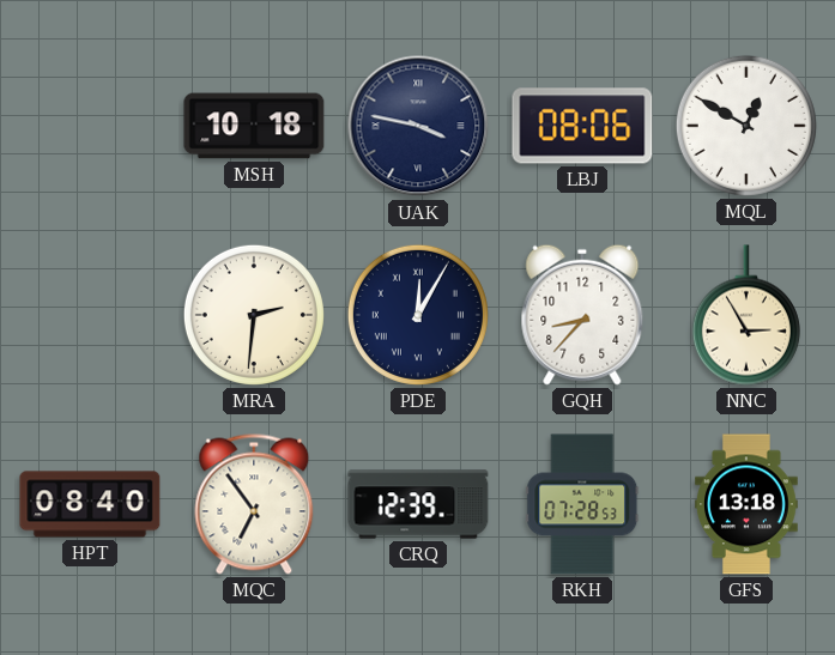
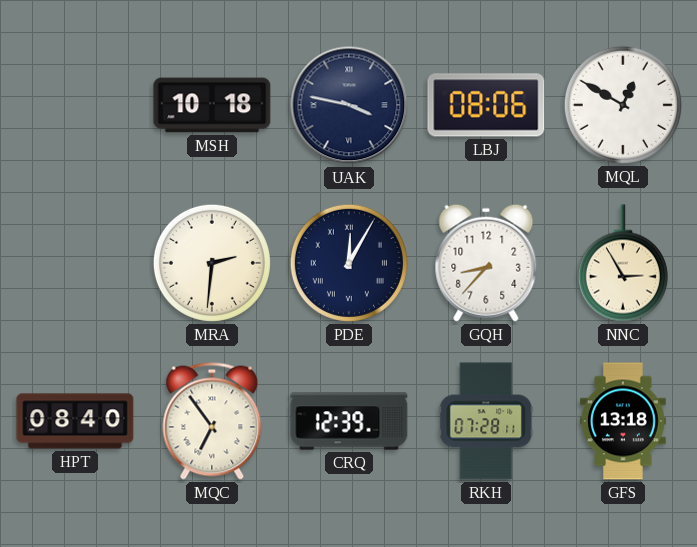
RKH: 07:28:53 -> 07:28:11
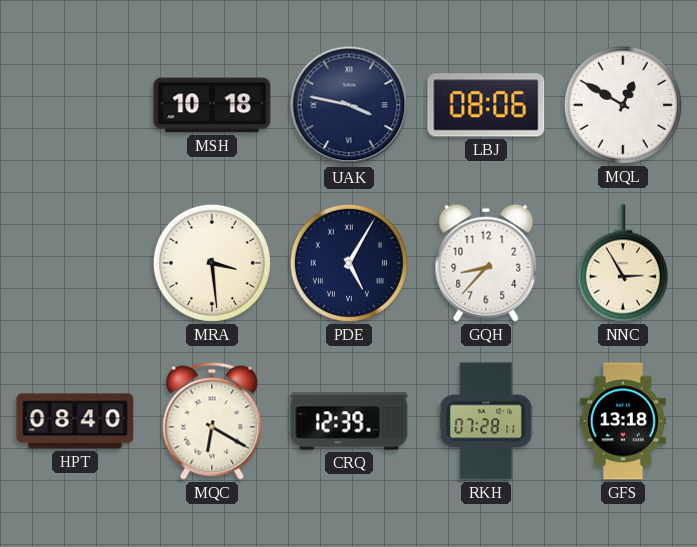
MRA: 2:31 -> 3:29
PDE: 12:05 -> 5:05
MQC: 6:54 -> 6:20
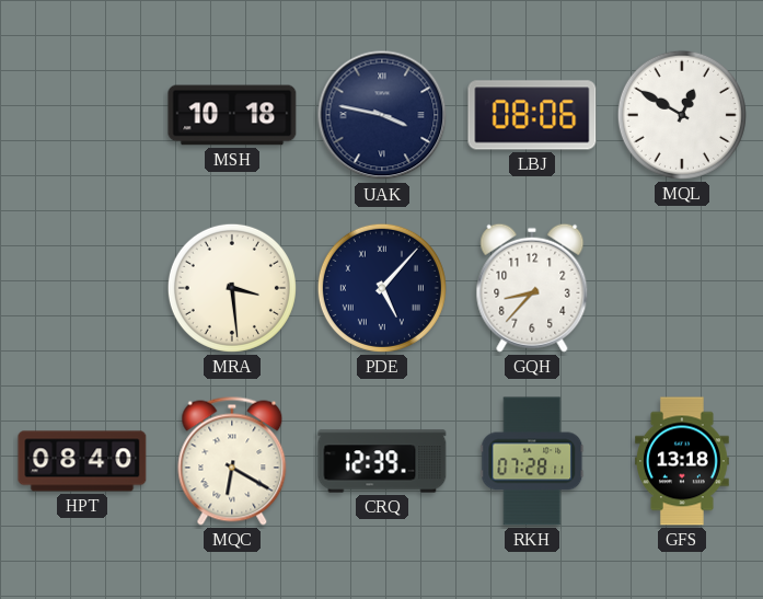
PDE: 5:05 -> 5:07
NNC: 2:55 -> none
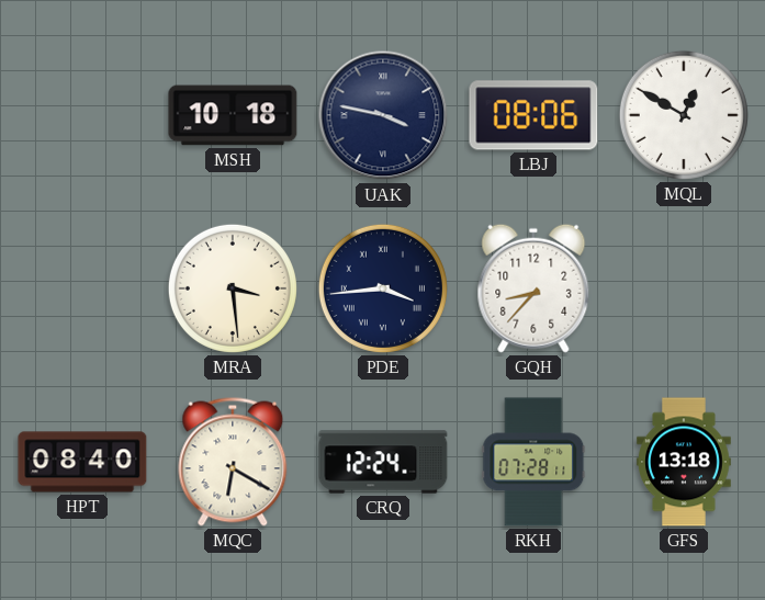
PDE: 5:07 -> 3:44
CRQ: 12:39 -> 12:24
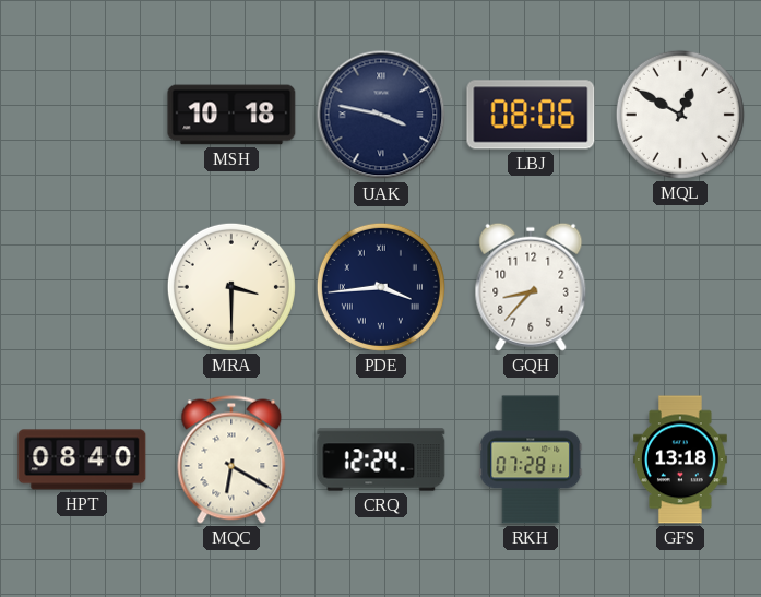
MRA: 3:29 -> 3:30
